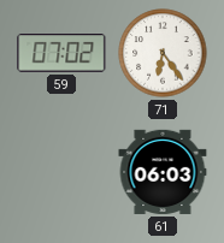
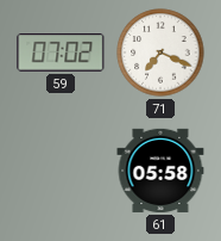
71: 6:24 -> 7:19
61: 06:03 -> 05:58
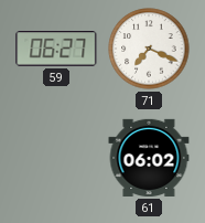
59: 07:02 -> 06:27
61: 05:58 -> 06:02
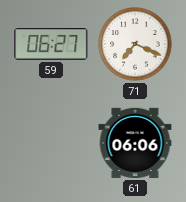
61: 06:02 -> 06:06
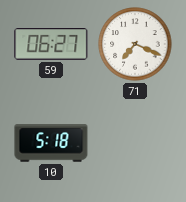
10: none -> 5:18
61: 06:06 -> none
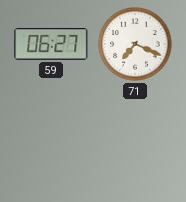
10: 5:18 -> none
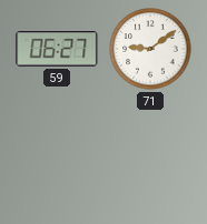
71: 7:19 -> 9:09
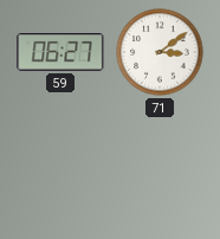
71: 9:09 -> 3:09
